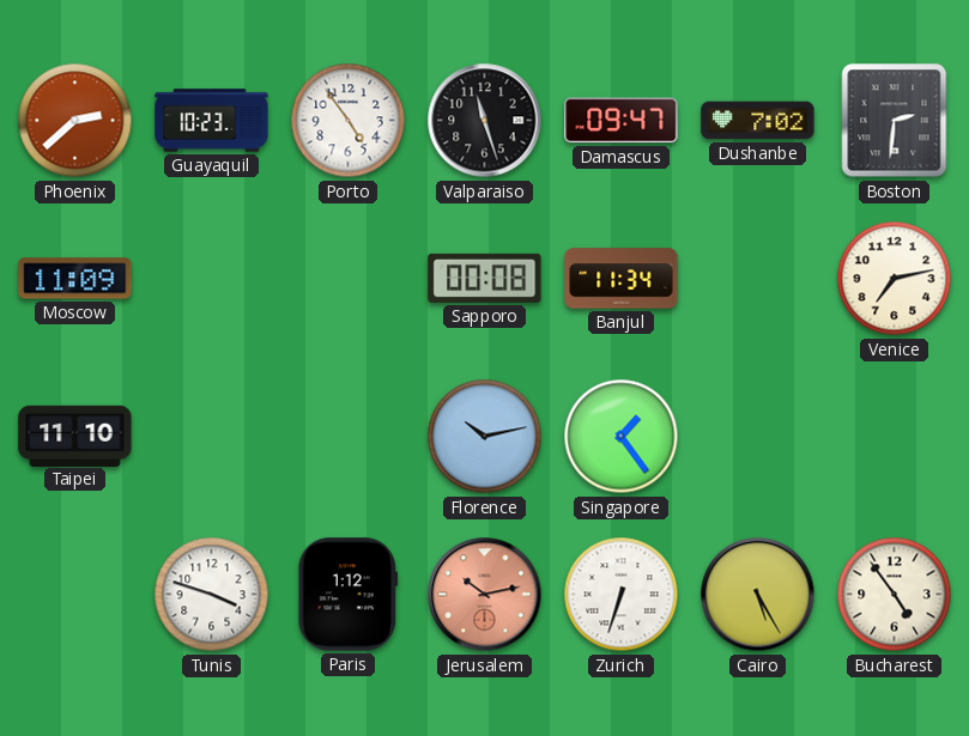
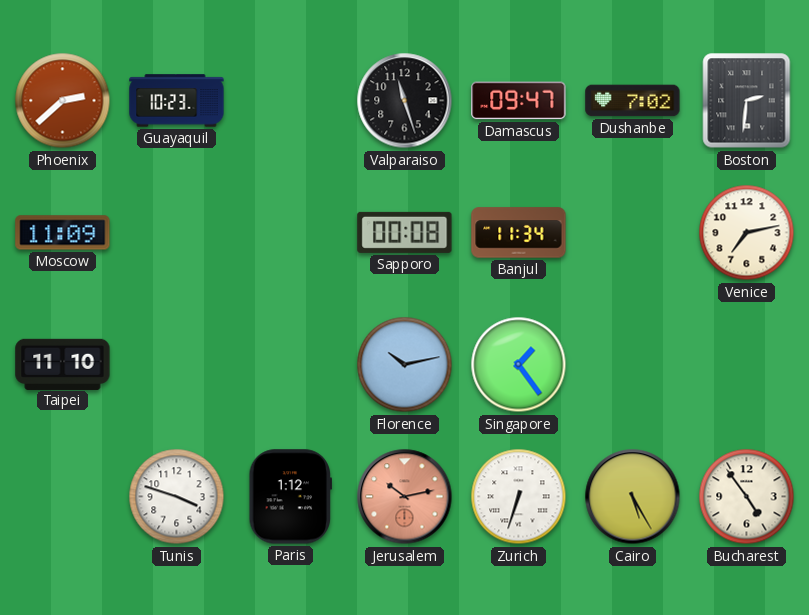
Porto: 4:54 -> none
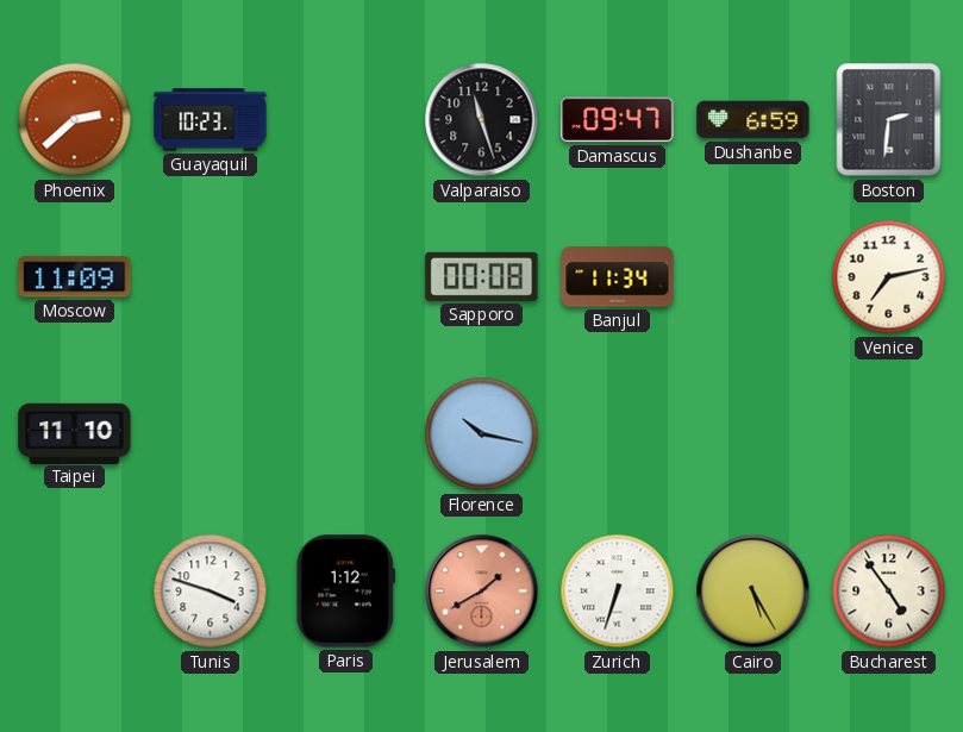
Dushanbe: 7:02 -> 6:59
Florence: 10:13 -> 10:17
Singapore: 1:24 -> none
Jerusalem: 10:13 -> 1:40
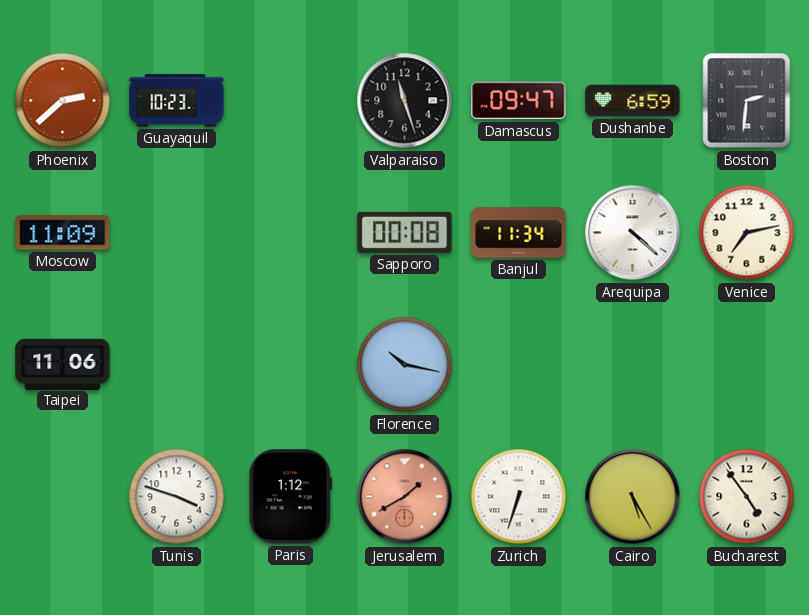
Arequipa: none -> 4:22
Taipei: 11:10 -> 11:06
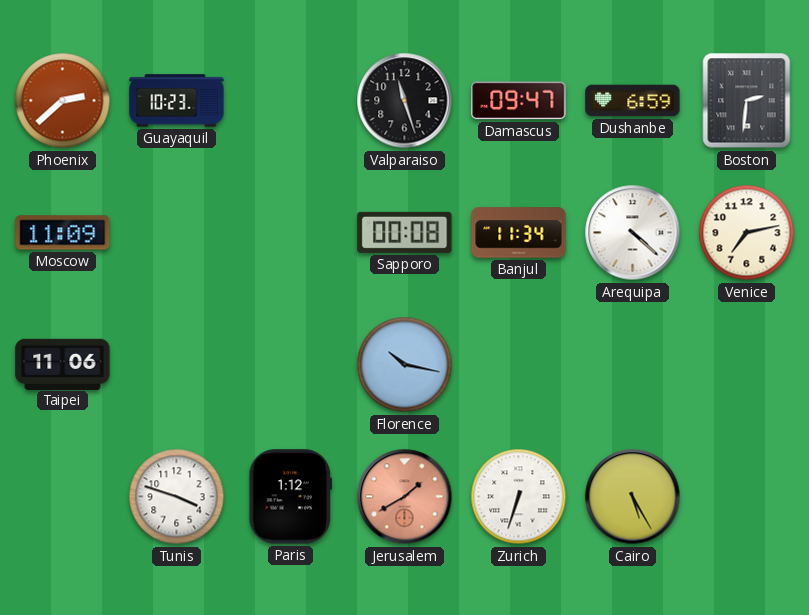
Bucharest: 4:54 -> none
